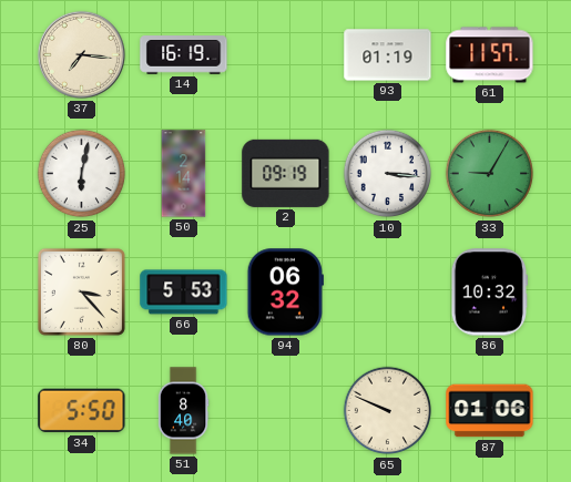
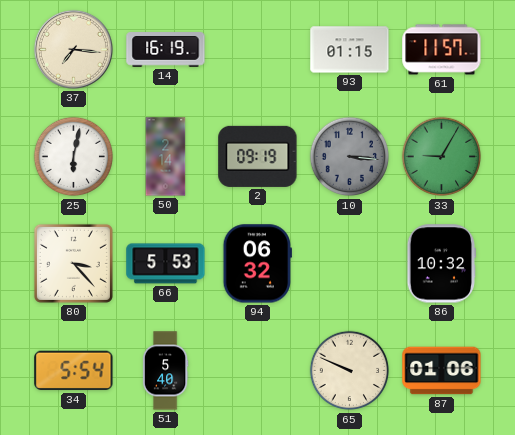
93: 01:19 -> 01:15
10 dial: white -> grey
34: 5:50 -> 5:54
51: 8:40 -> 5:40
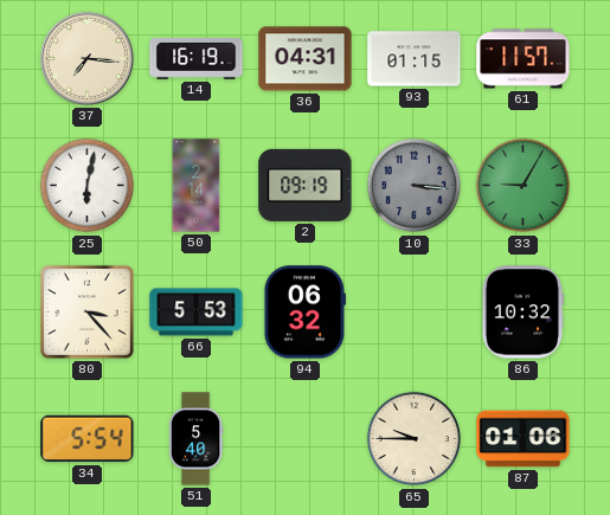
36: none -> 04:31
65: 9:49 -> 9:45
